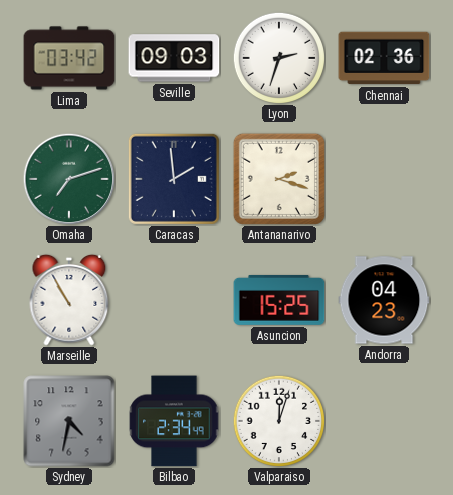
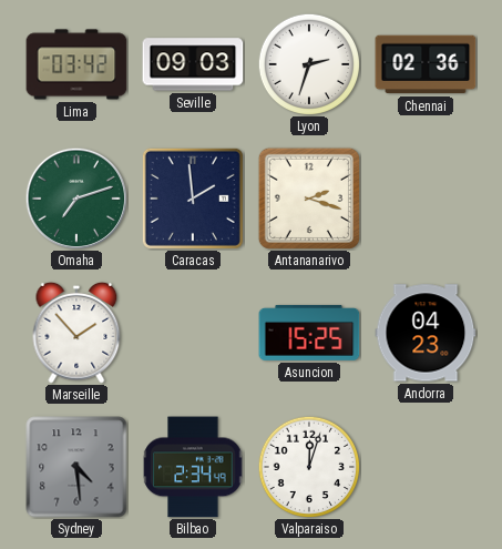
Marseille: 10:55 -> 1:53
Sydney: 4:32 -> 4:29
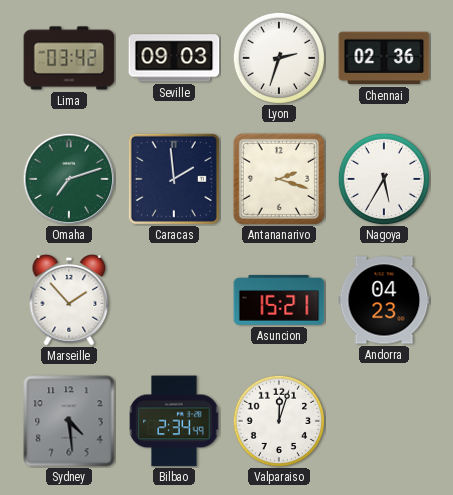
Nagoya: none -> 5:35
Asuncion: 15:25 -> 15:21
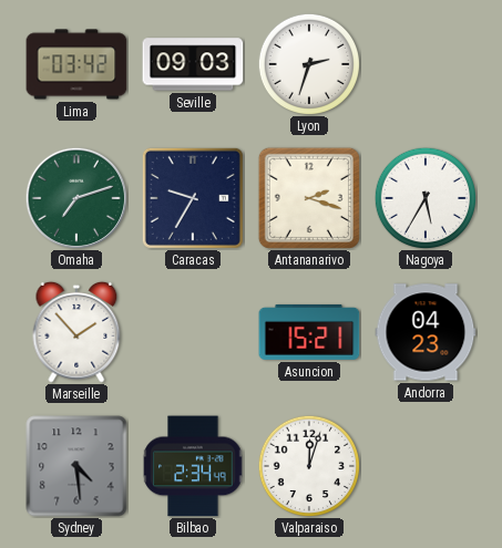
Chennai: 02:36 -> none
Caracas: 1:59 -> 9:35
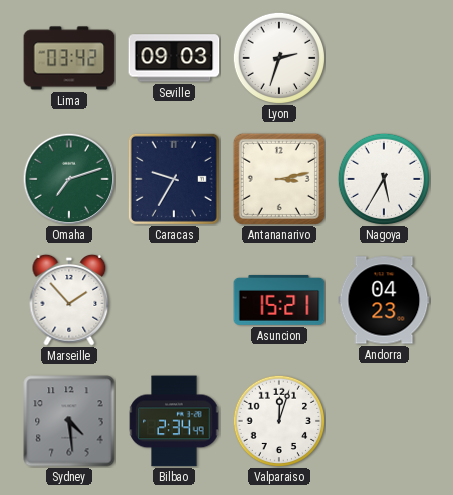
Antananarivo: 2:18 -> 3:13
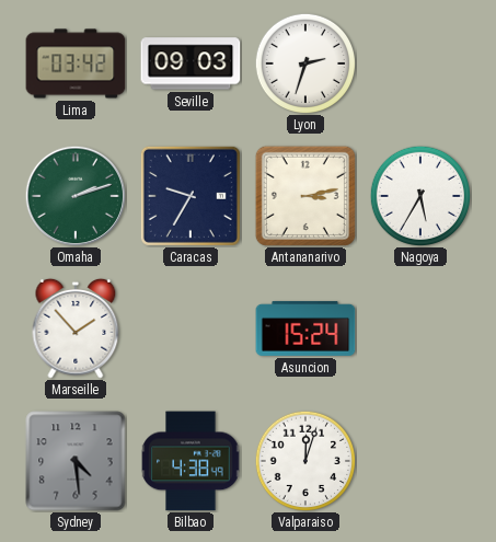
Omaha: 7:12 -> 2:12
Asuncion: 15:21 -> 15:24
Andorra: 04:23 -> none
Bilbao: 2:34 -> 4:38
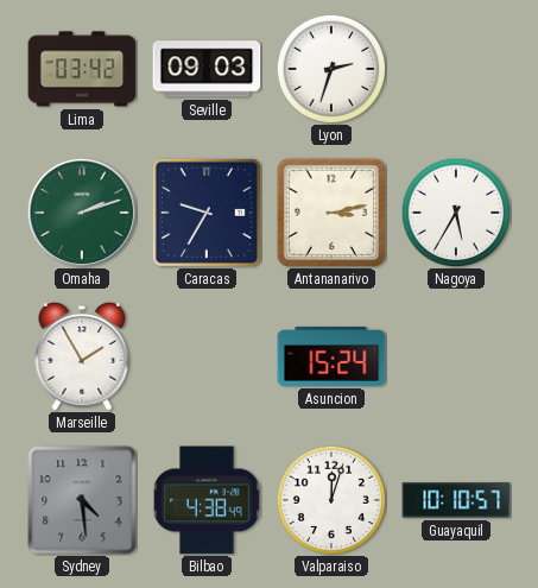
Marseille: 1:53 -> 1:55
Guayaquil: none -> 10:10
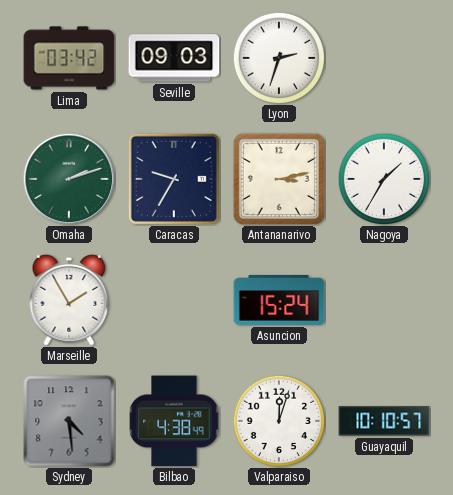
Nagoya: 5:35 -> 1:35
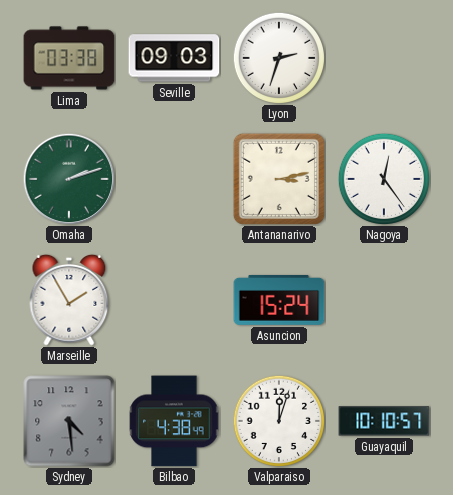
Lima: 03:42 -> 03:38
Caracas: 9:35 -> none
Nagoya: 1:35 -> 12:24
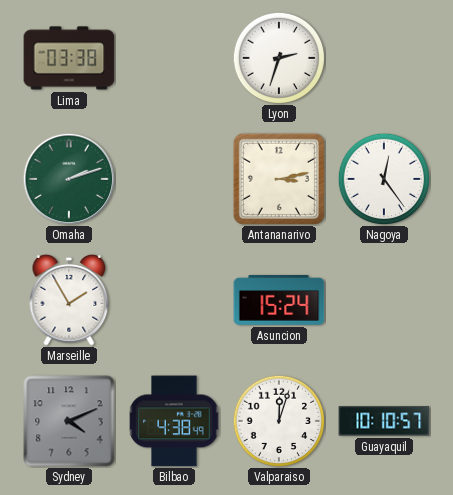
Seville: 09:03 -> none
Sydney: 4:29 -> 4:11
